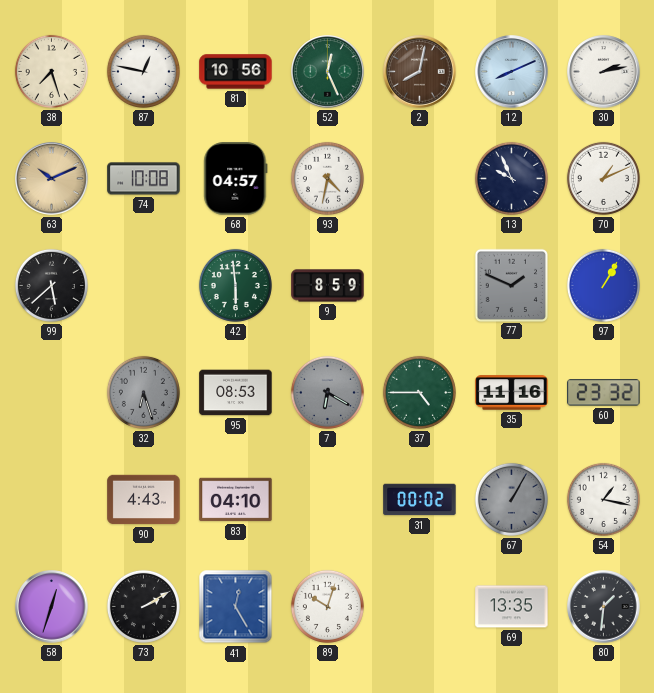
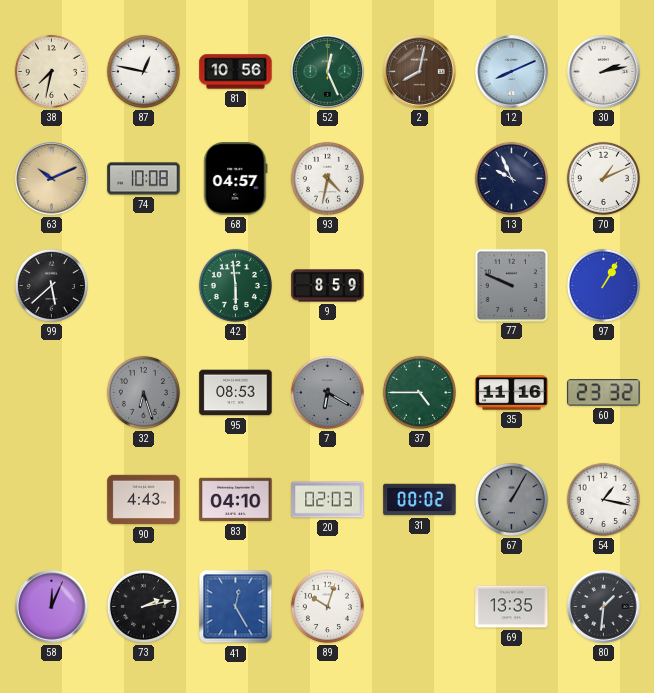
38: 7:27 -> 7:32
77: 1:49 -> 9:49
20: none -> 02:03
58: 12:33 -> 12:04
73: 2:10 -> 2:13
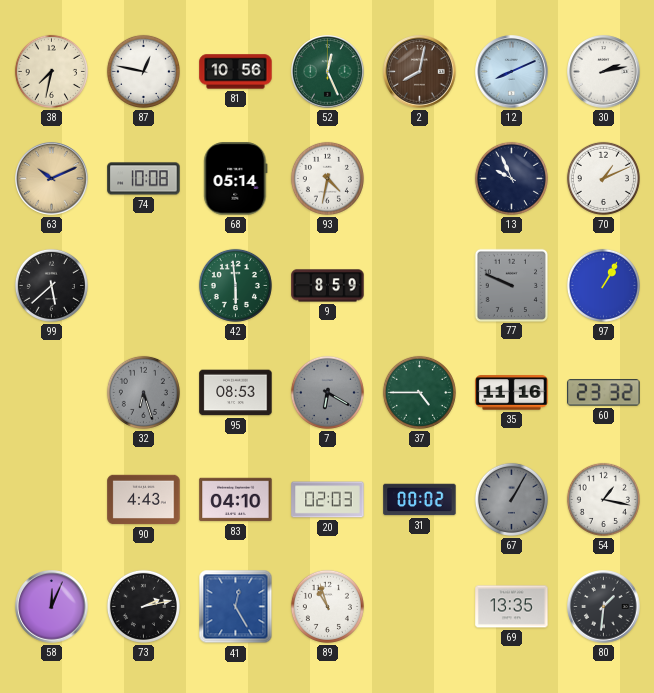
68: 04:57 -> 05:14
89: 10:03 -> 10:57
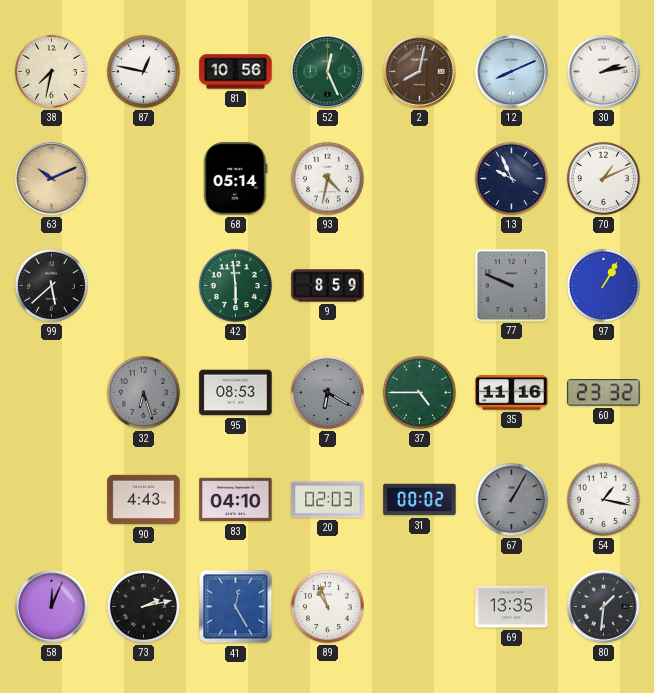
74: 10:08 -> none
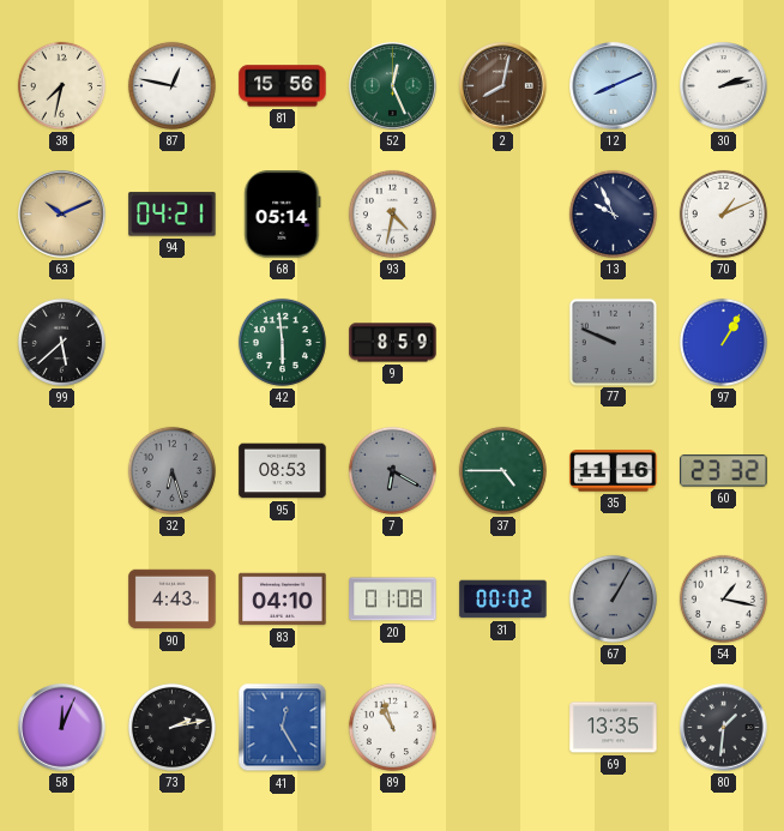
81: 10:56 -> 15:56
94: none -> 04:21
20: 02:03 -> 01:08
